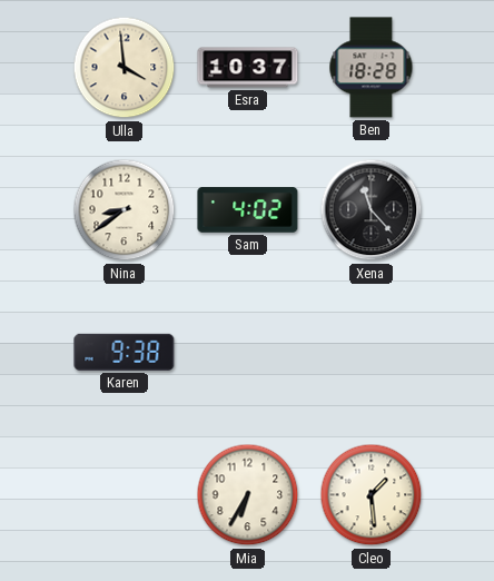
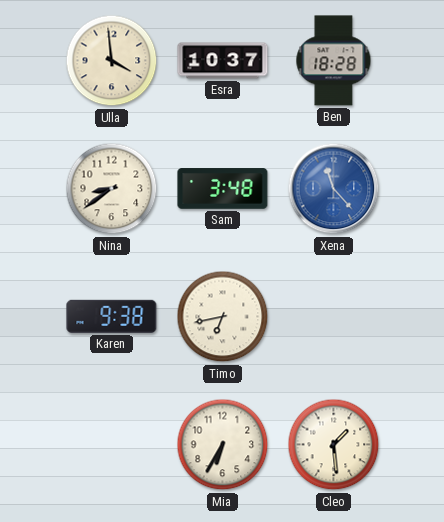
Sam: 4:02 -> 3:48
Xena dial: black -> blue
Timo: none -> 6:43
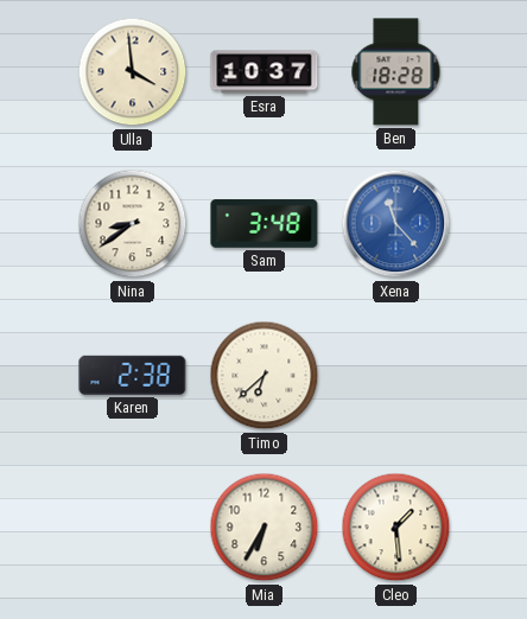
Karen: 9:38 -> 2:38
Timo: 6:43 -> 6:38
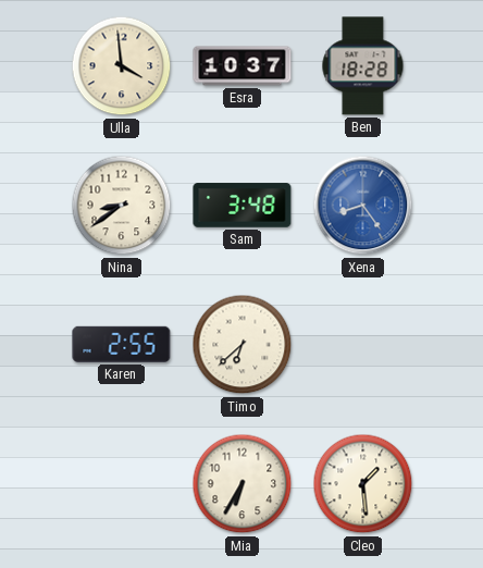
Xena: 11:23 -> 8:24
Karen: 2:38 -> 2:55
